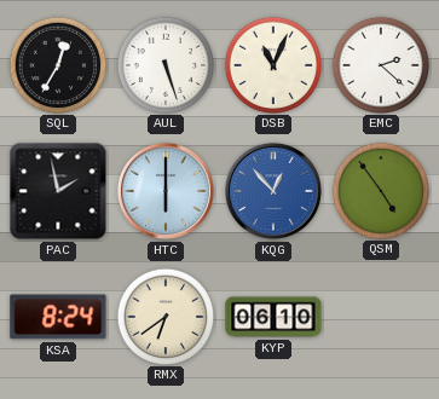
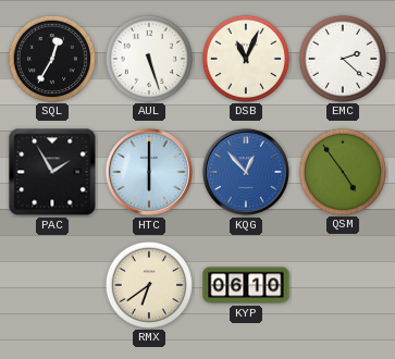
PAC: 1:58 -> 1:55
KSA: 8:24 -> none
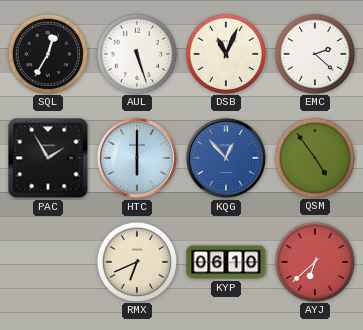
RMX: 6:39 -> 6:41
AYJ: none -> 6:38
